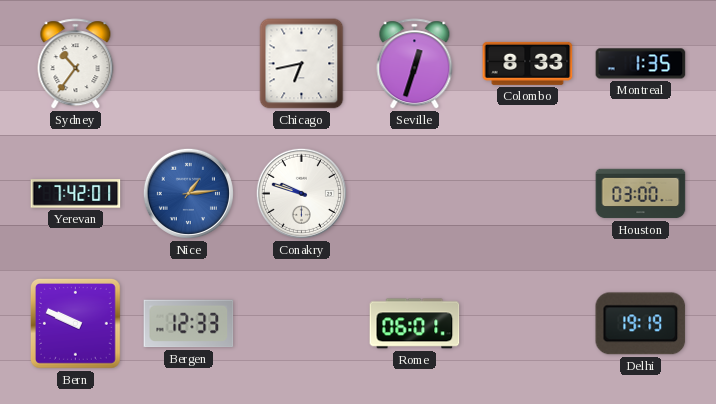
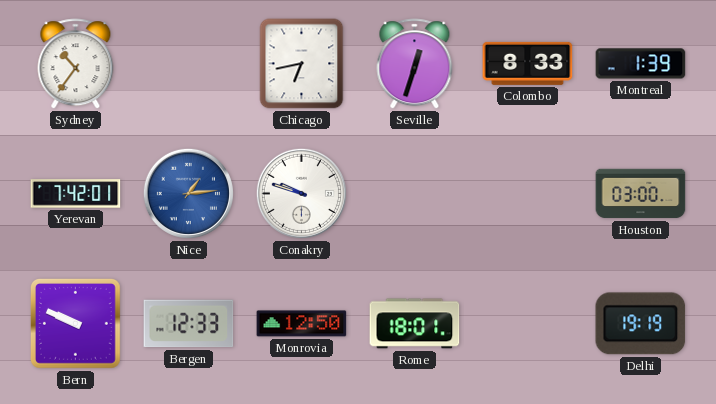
Montreal: 1:35 -> 1:39
Monrovia: none -> 12:50
Rome: 06:01 -> 18:01
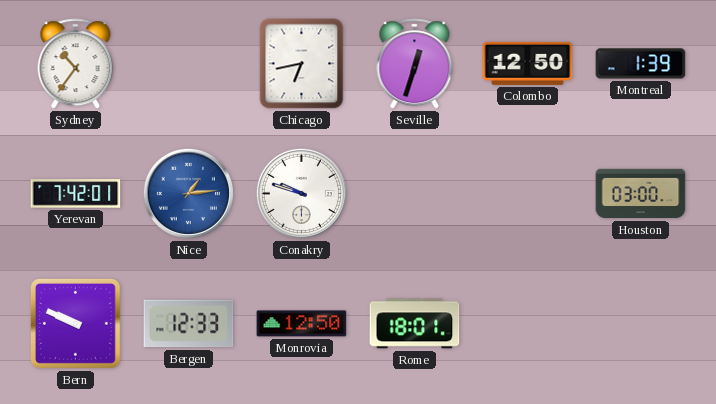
Colombo: 8:33 -> 12:50
Delhi: 19:19 -> none
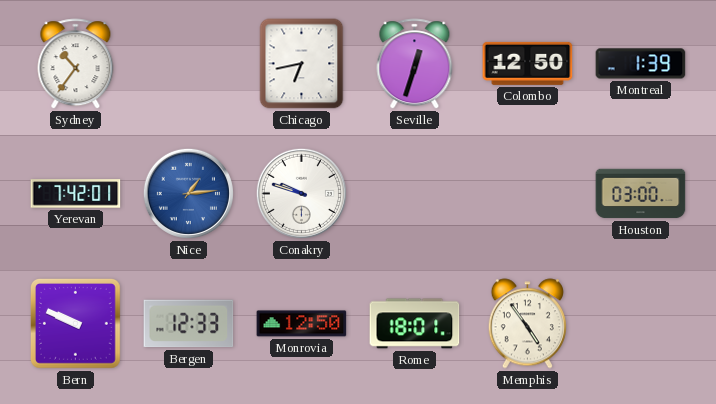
Memphis: none -> 4:54
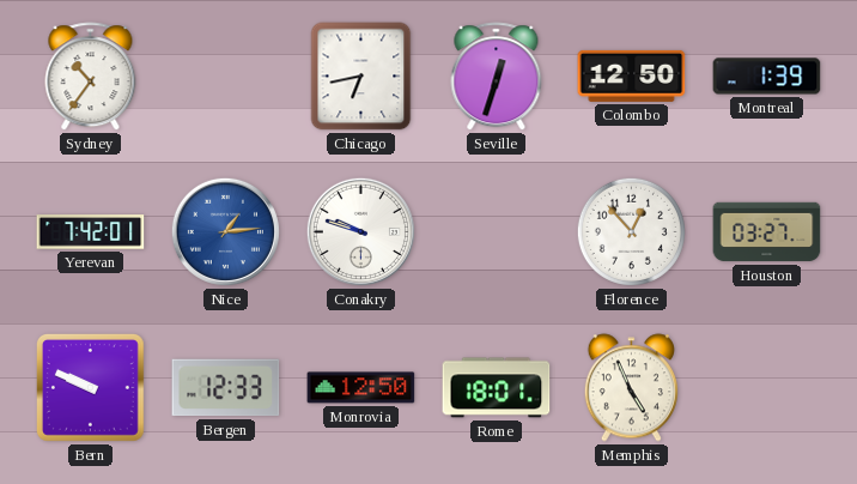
Florence: none -> 12:53
Houston: 03:00 -> 03:27
Memphis: 4:54 -> 4:56
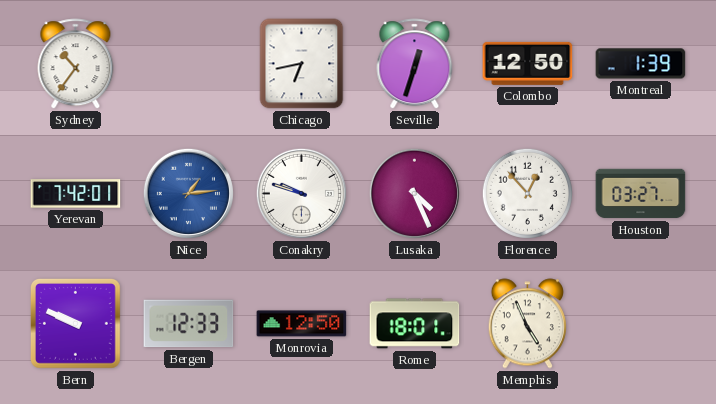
Lusaka: none -> 4:26
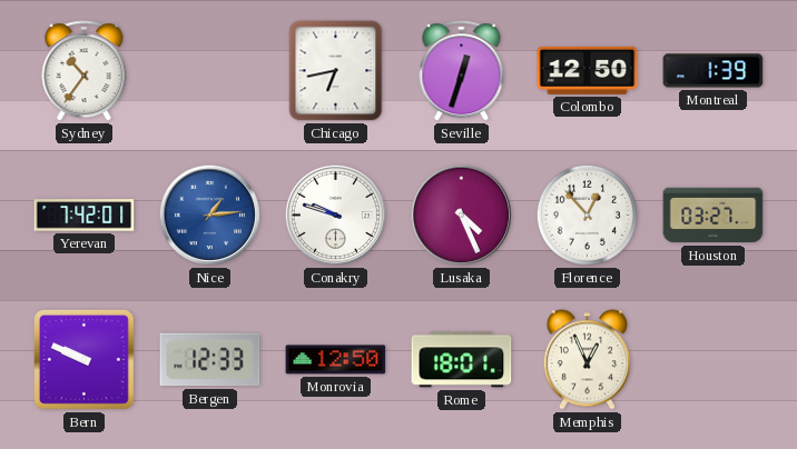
Memphis: 4:56 -> 12:56
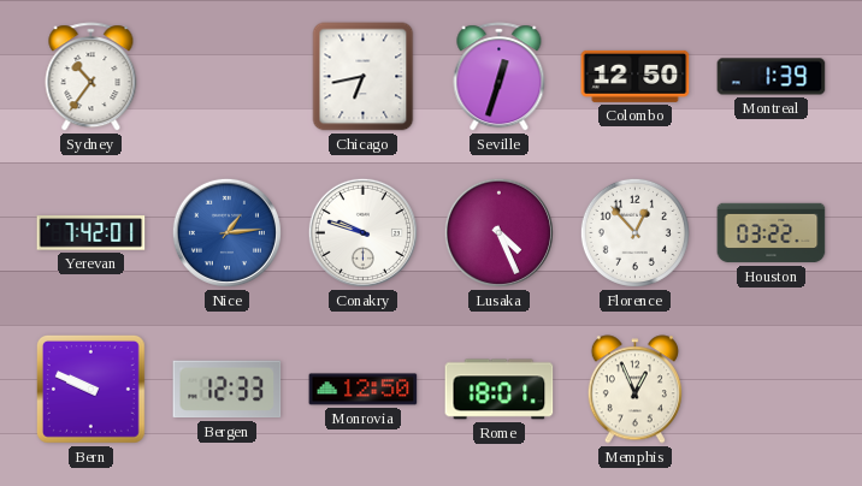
Houston: 03:27 -> 03:22
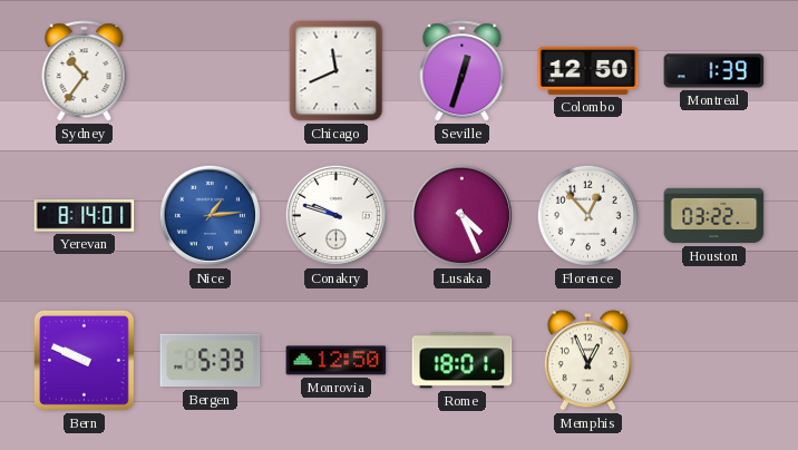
Chicago: 6:43 -> 11:41
Yerevan: 7:42 -> 8:14
Bergen: 12:33 -> 5:33
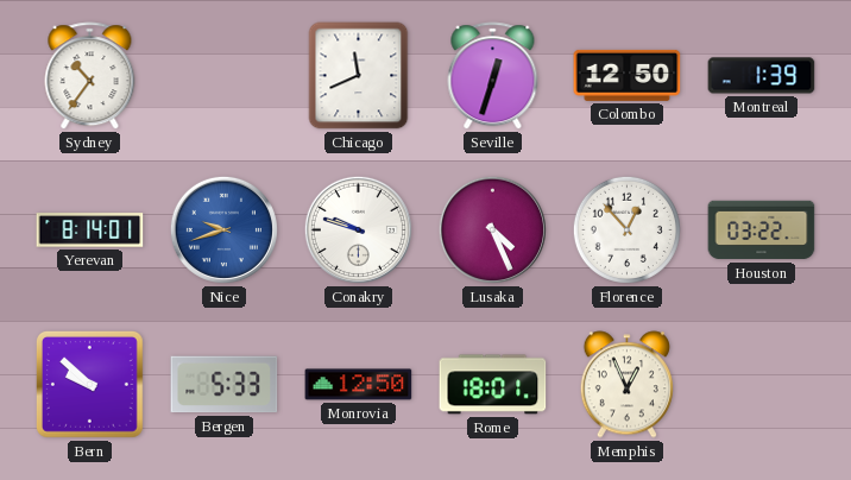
Nice: 1:14 -> 9:42
Bern: 9:49 -> 9:52
